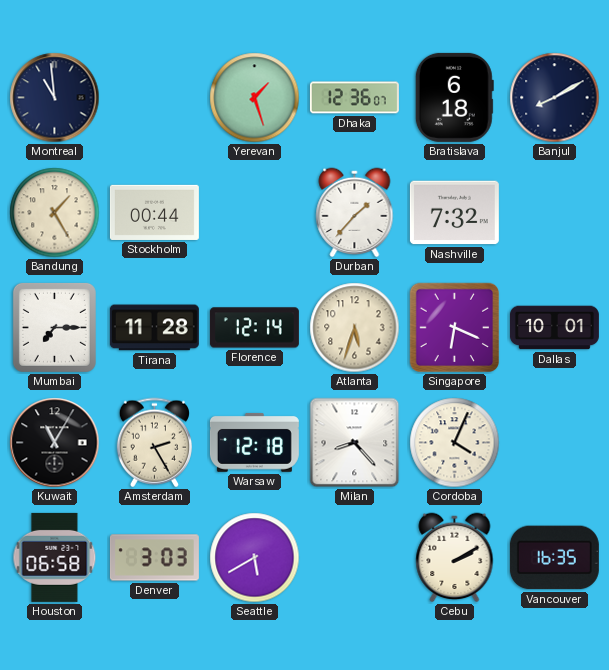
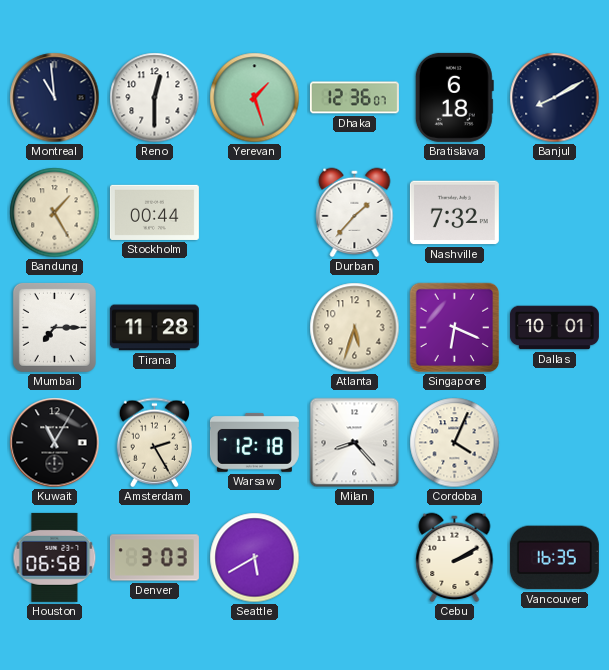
Reno: none -> 12:30
Florence: 12:14 -> none
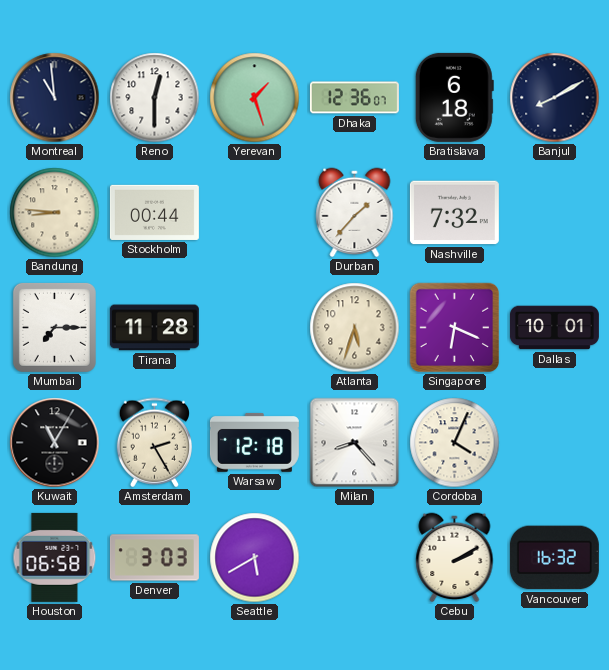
Bandung: 1:25 -> 8:46
Vancouver: 16:35 -> 16:32
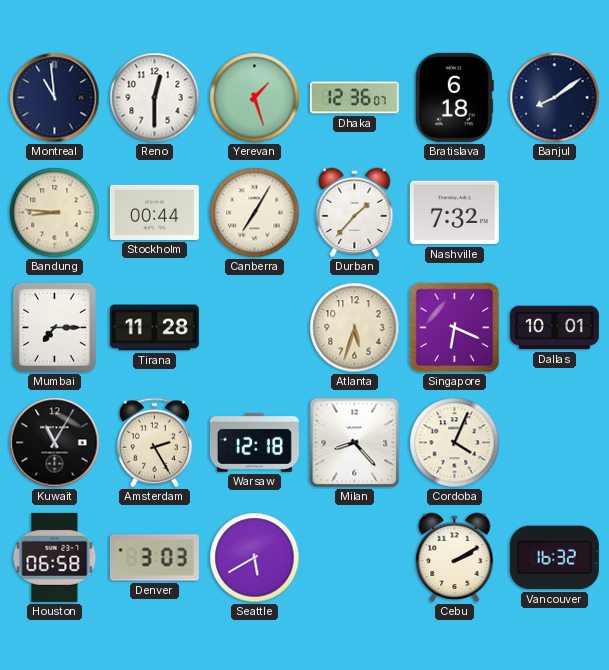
Banjul: 8:10 -> 8:09
Canberra: none -> 7:05
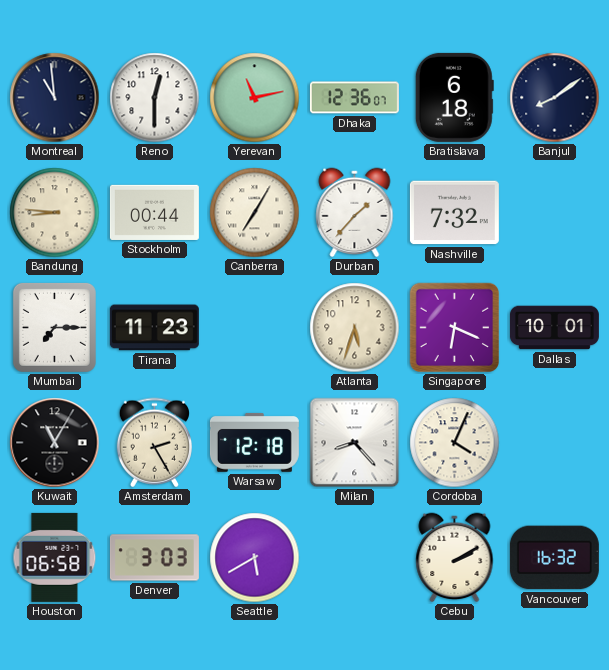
Yerevan: 1:27 -> 11:13
Tirana: 11:28 -> 11:23
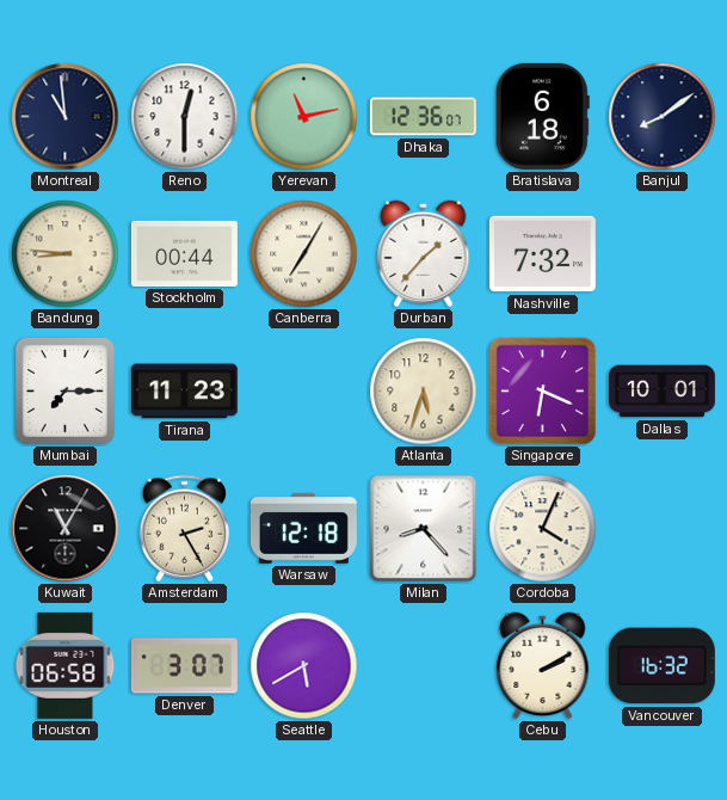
Denver: 3:03 -> 3:07
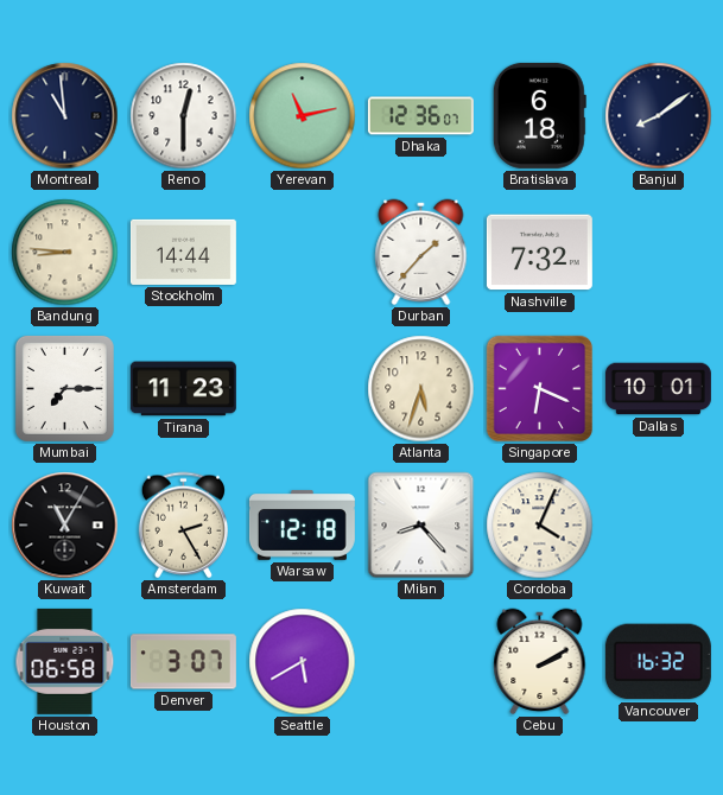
Stockholm: 00:44 -> 14:44
Canberra: 7:05 -> none
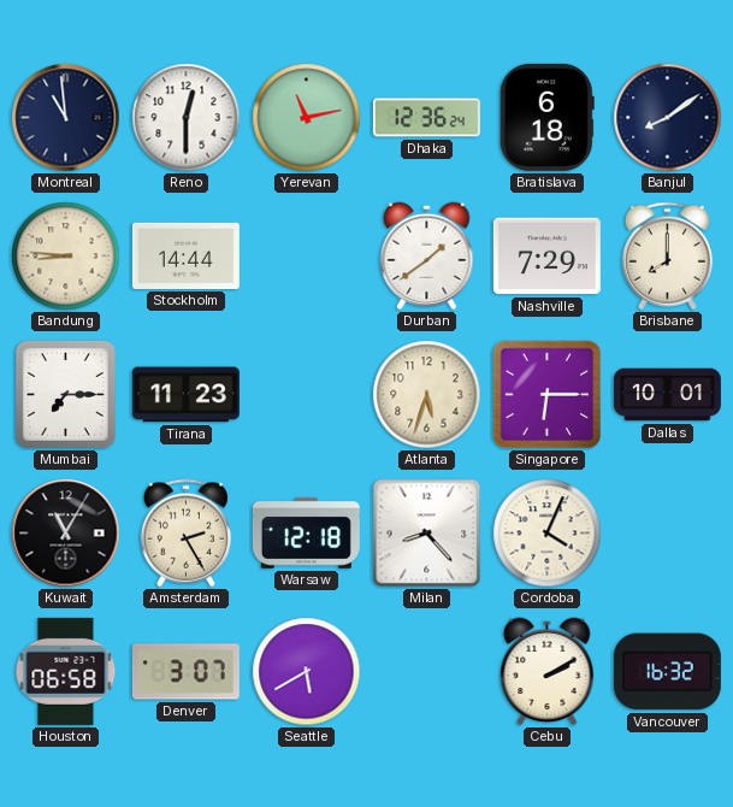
Dhaka: 12:36:07 -> 12:36:24
Durban: 1:37 -> 1:39
Nashville: 7:32 -> 7:29
Brisbane: none -> 8:00
Singapore: 6:19 -> 6:15
